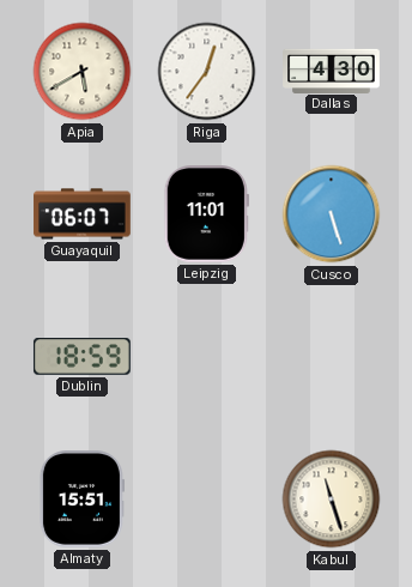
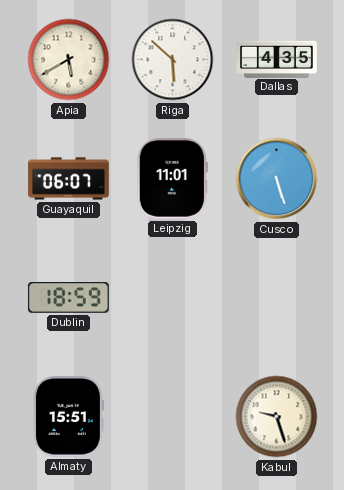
Riga: 12:36 -> 5:52
Dallas: 4:30 -> 4:35
Kabul: 11:27 -> 9:27
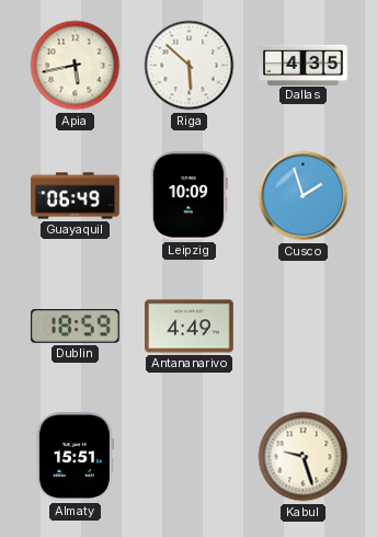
Apia: 5:40 -> 5:43
Guayaquil: 06:07 -> 06:49
Leipzig: 11:01 -> 10:09
Cusco: 5:27 -> 1:57
Antananarivo: none -> 4:49
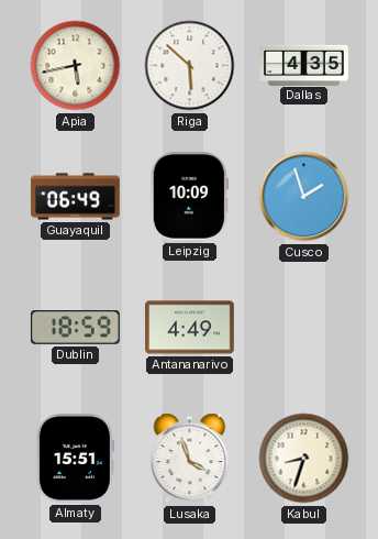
Lusaka: none -> 3:57
Kabul: 9:27 -> 8:33
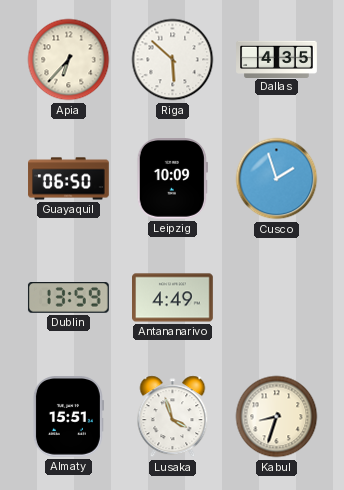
Apia: 5:43 -> 6:37
Guayaquil: 06:49 -> 06:50
Dublin: 18:59 -> 13:59
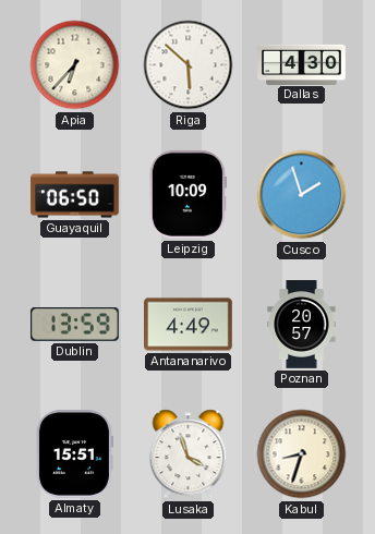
Dallas: 4:35 -> 4:30
Poznan: none -> 20:57
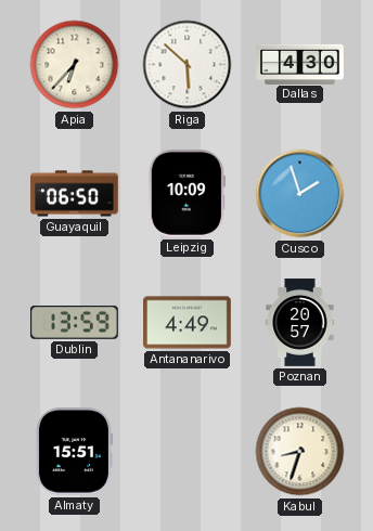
Lusaka: 3:57 -> none
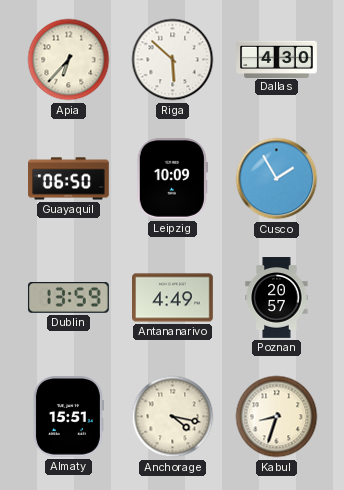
Cusco: 1:57 -> 1:55
Anchorage: none -> 4:17
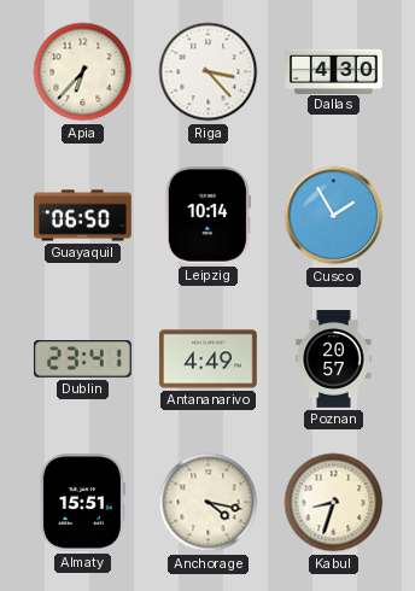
Riga: 5:52 -> 3:23
Leipzig: 10:09 -> 10:14
Dublin: 13:59 -> 23:41
